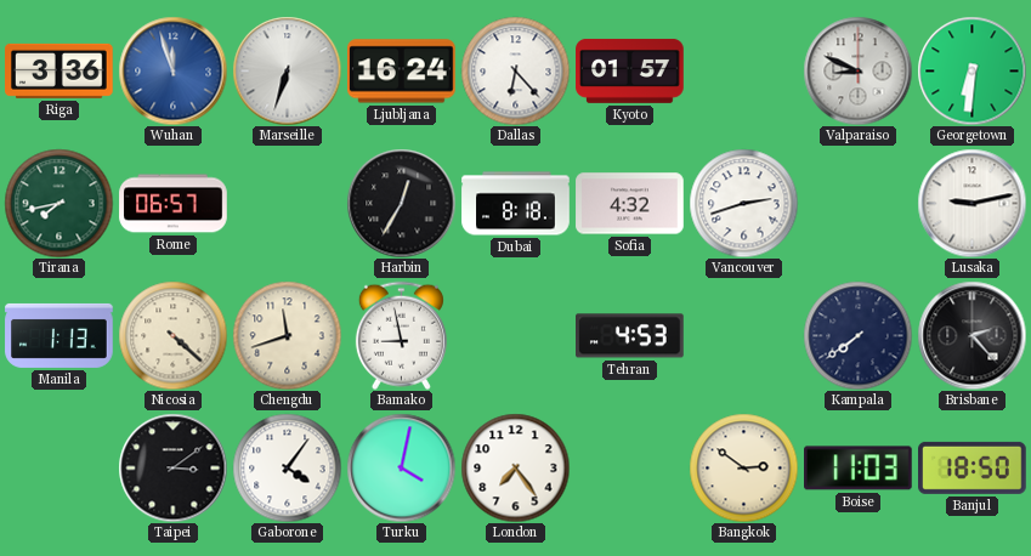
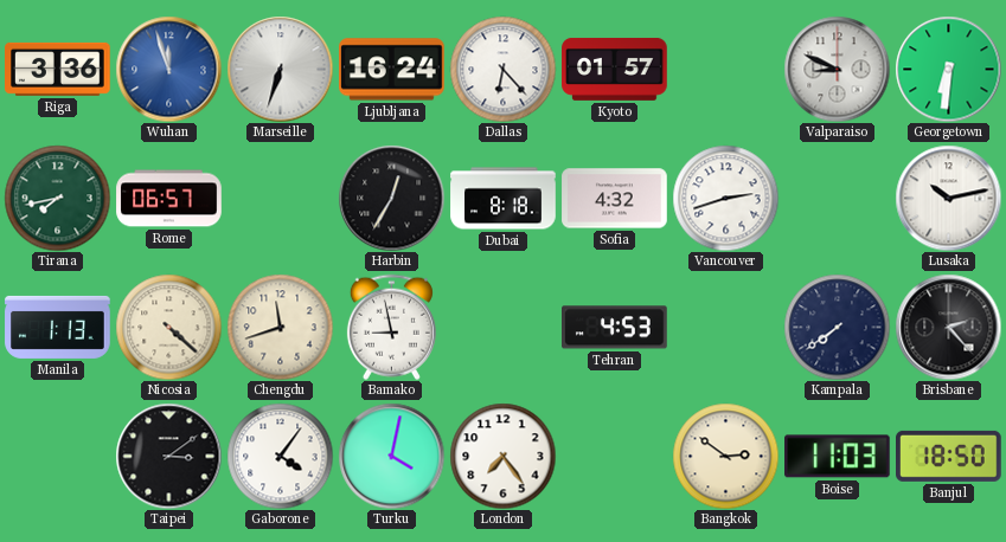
Lusaka: 9:13 -> 10:13
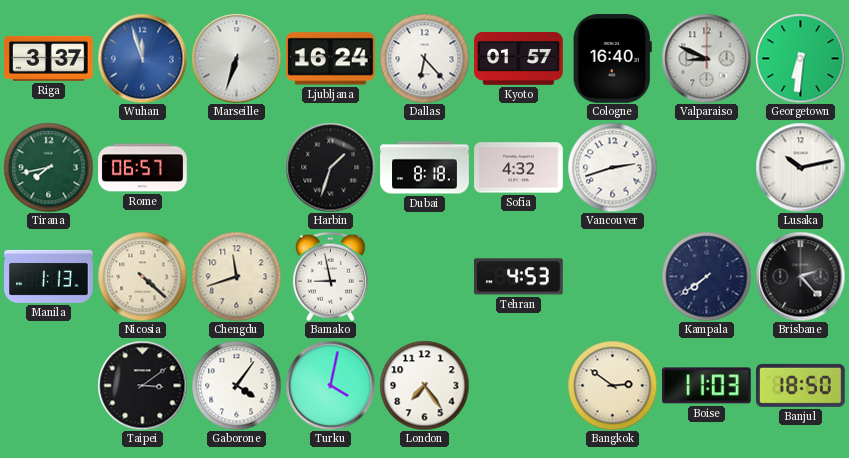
Riga: 3:36 -> 3:37
Cologne: none -> 16:40
Harbin: 12:35 -> 1:33
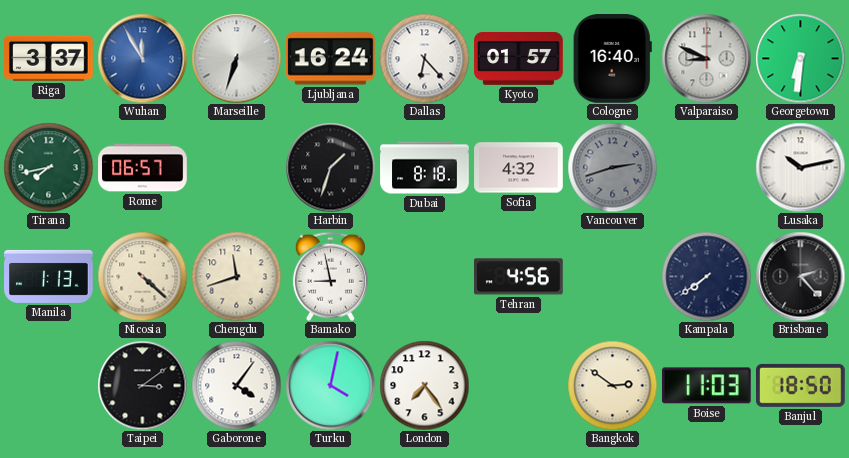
Wuhan: 11:57 -> 11:55
Vancouver dial: white -> grey
Tehran: 4:53 -> 4:56
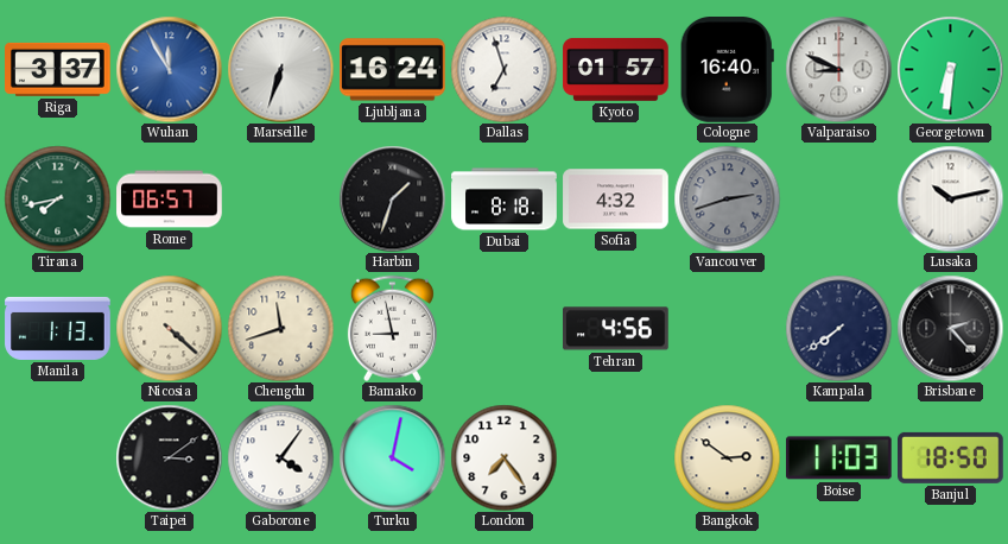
Dallas: 6:23 -> 6:57
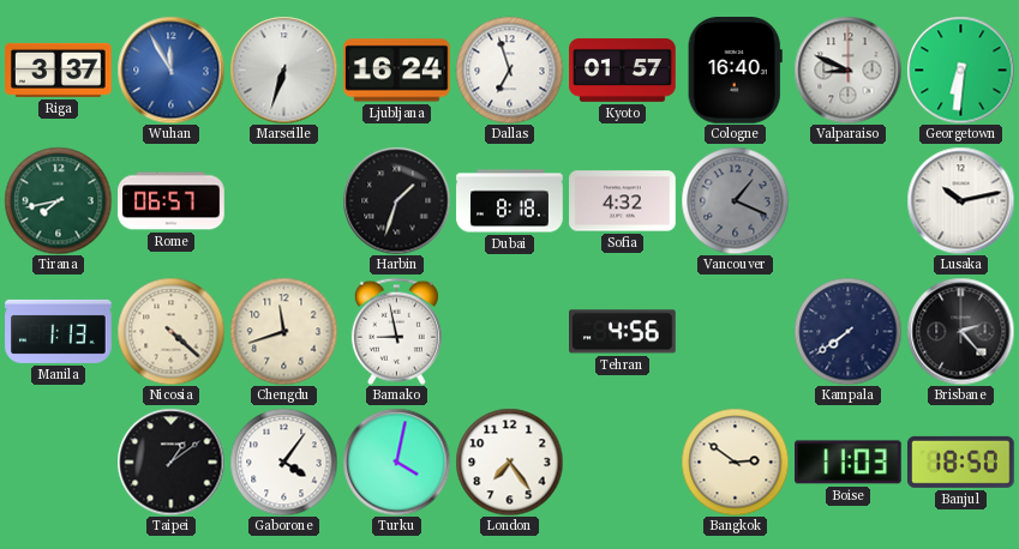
Vancouver: 2:42 -> 1:19
Taipei: 3:09 -> 1:09
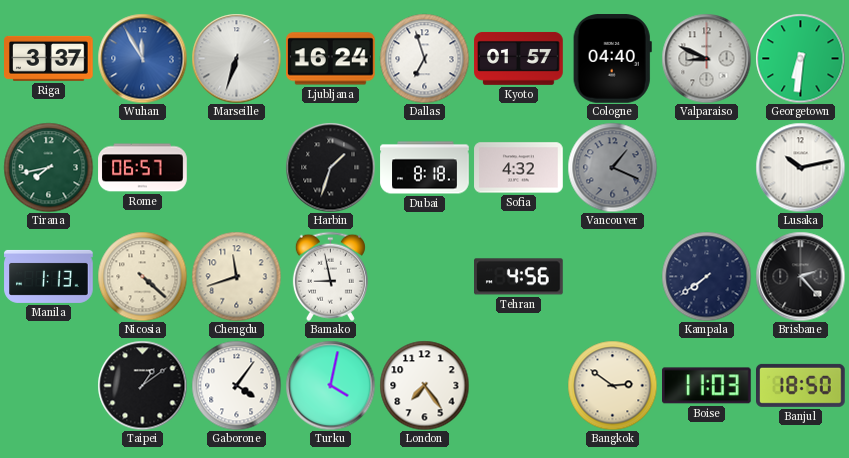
Cologne: 16:40 -> 04:40
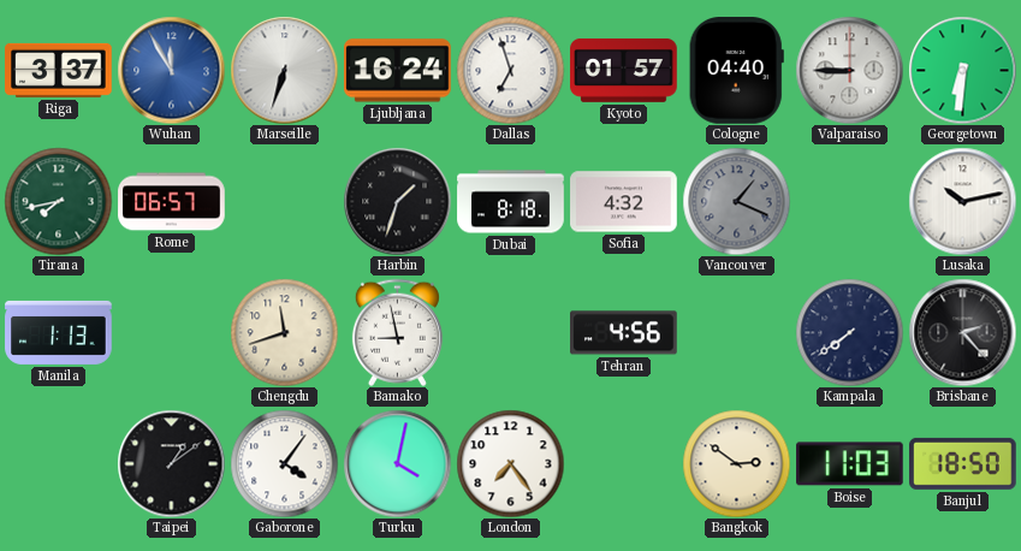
Valparaiso: 8:49 -> 8:45
Nicosia: 4:22 -> none
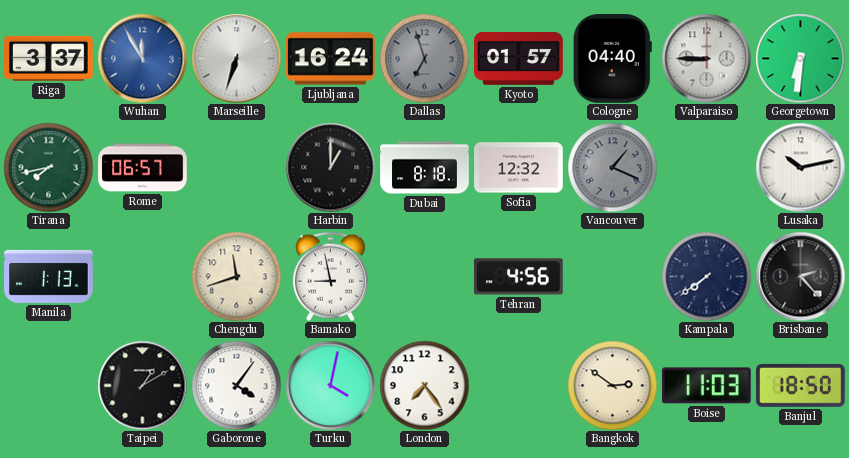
Dallas dial: white -> grey
Harbin: 1:33 -> 1:00
Sofia: 4:32 -> 12:32
Taipei: 1:09 -> 1:10
